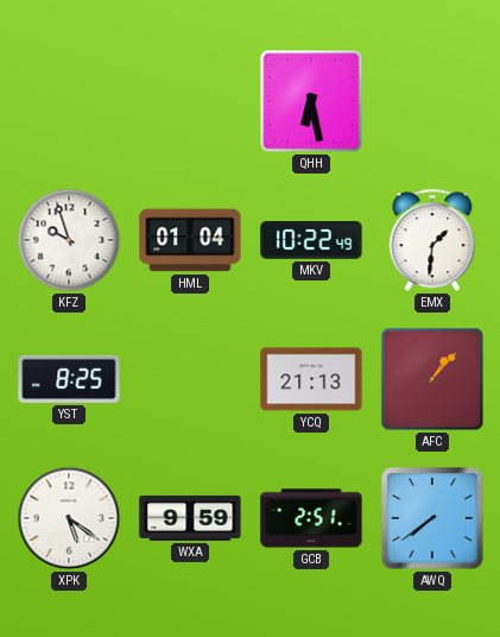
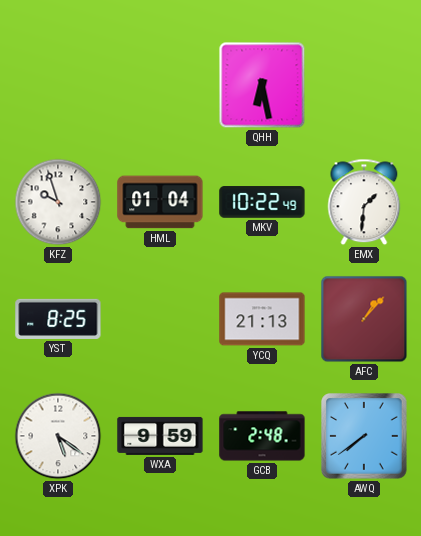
GCB: 2:51 -> 2:48
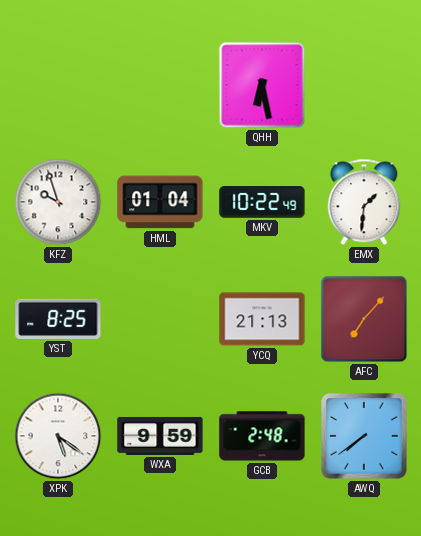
AFC: 1:07 -> 7:07
